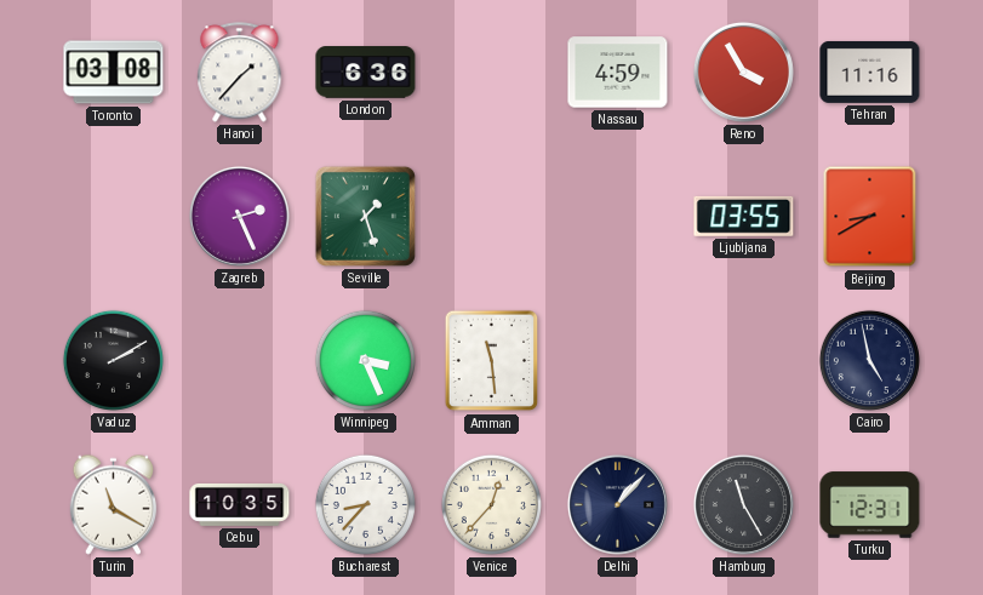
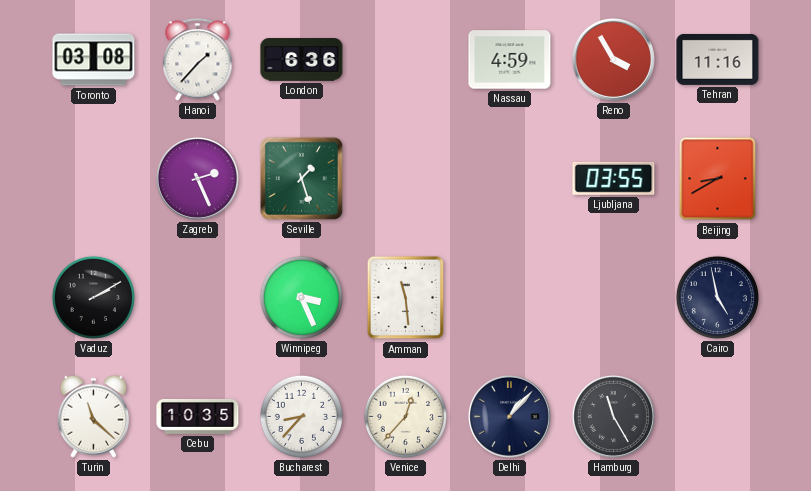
Turin: 11:20 -> 11:22
Turku: 12:31 -> none
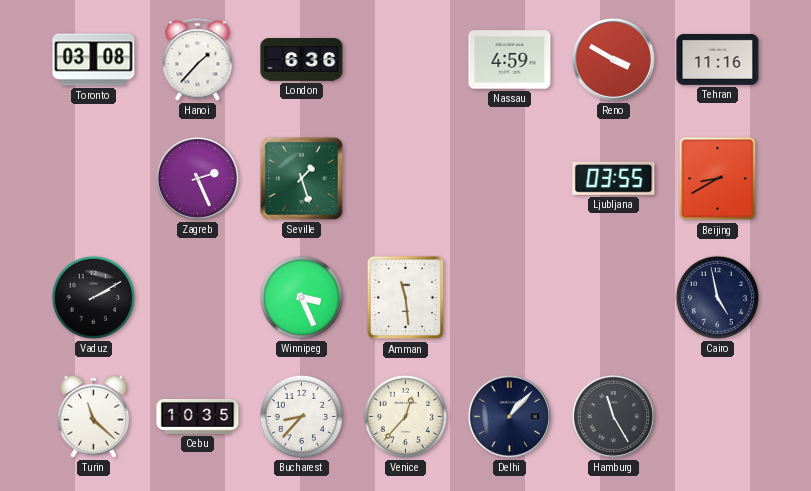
Reno: 3:55 -> 3:50
